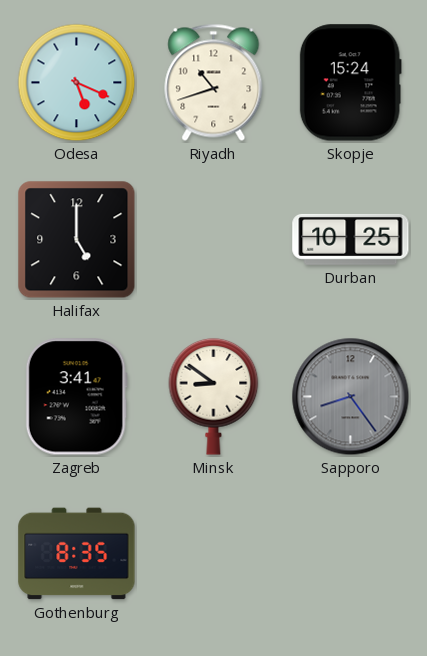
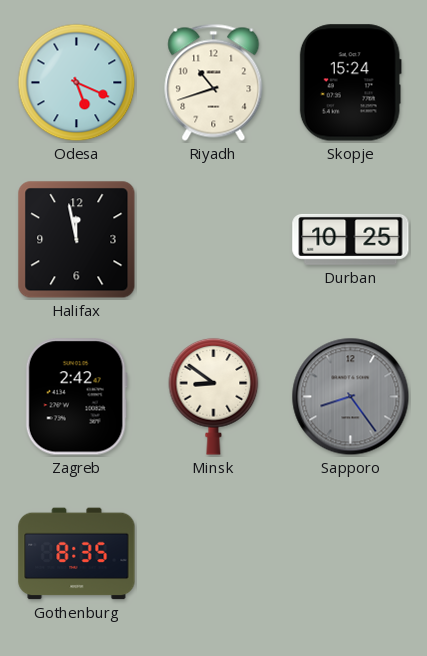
Halifax: 5:00 -> 11:58
Zagreb: 3:41 -> 2:42
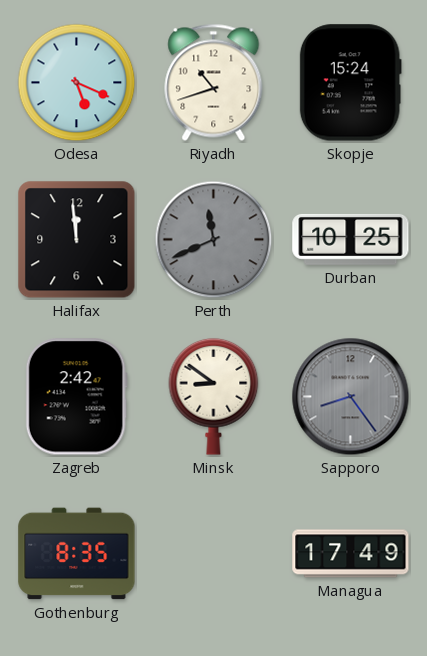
Halifax: 11:58 -> 11:59
Perth: none -> 11:41
Managua: none -> 17:49
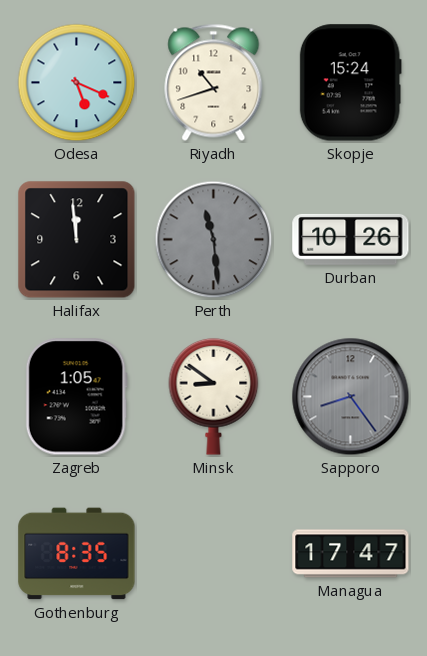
Perth: 11:41 -> 11:29
Durban: 10:25 -> 10:26
Zagreb: 2:42 -> 1:05
Managua: 17:49 -> 17:47
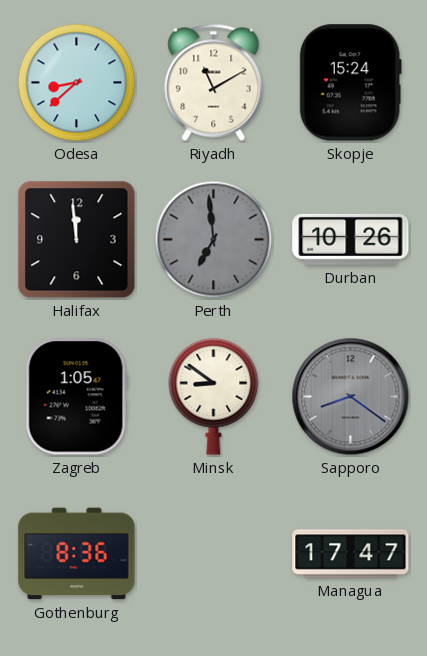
Odesa: 5:19 -> 8:38
Riyadh: 10:42 -> 11:10
Perth: 11:29 -> 6:59
Sapporo: 8:24 -> 8:21
Gothenburg: 8:35 -> 8:36
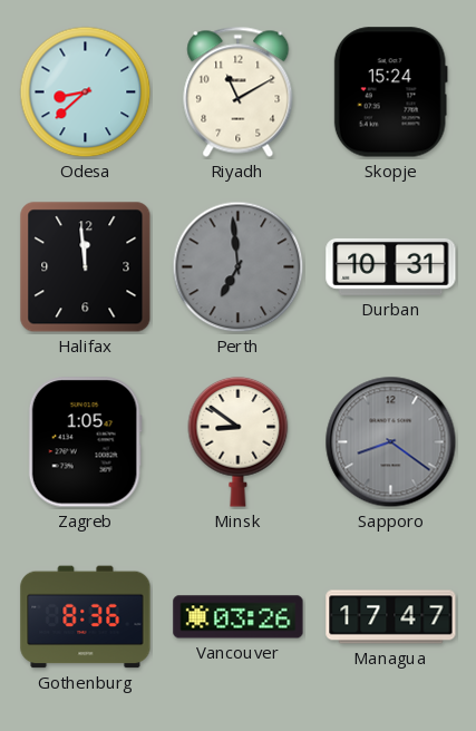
Durban: 10:26 -> 10:31
Vancouver: none -> 03:26
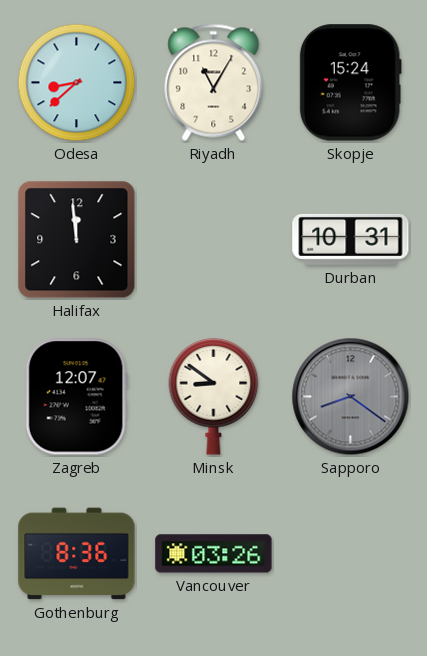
Riyadh: 11:10 -> 11:05
Perth: 6:59 -> none
Zagreb: 1:05 -> 12:07
Managua: 17:47 -> none
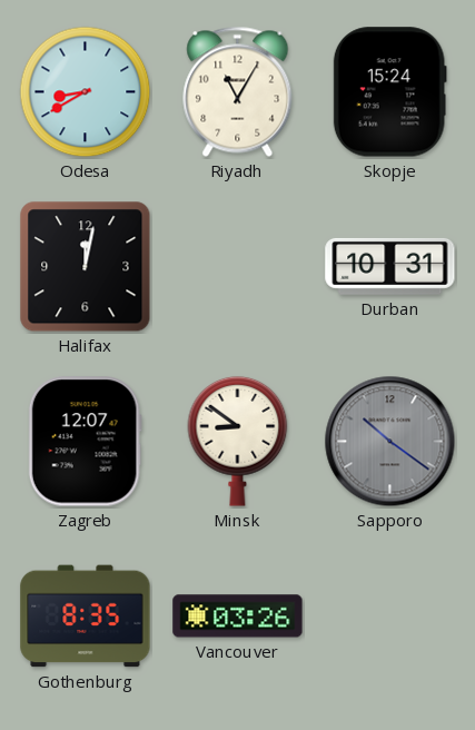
Odesa: 8:38 -> 8:40
Halifax: 11:59 -> 12:02
Sapporo: 8:21 -> 10:21
Gothenburg: 8:36 -> 8:35
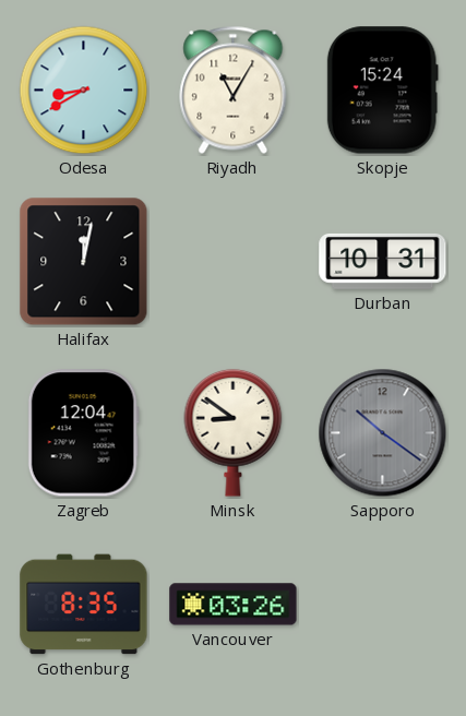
Zagreb: 12:07 -> 12:04
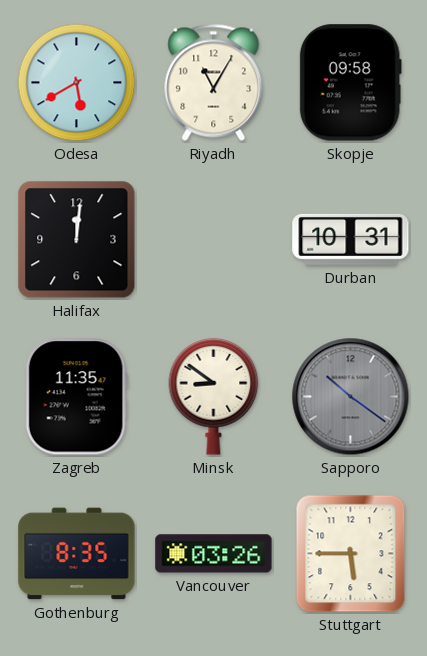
Odesa: 8:40 -> 5:40
Skopje: 15:24 -> 09:58
Halifax: 12:02 -> 12:01
Zagreb: 12:04 -> 11:35
Stuttgart: none -> 5:45
